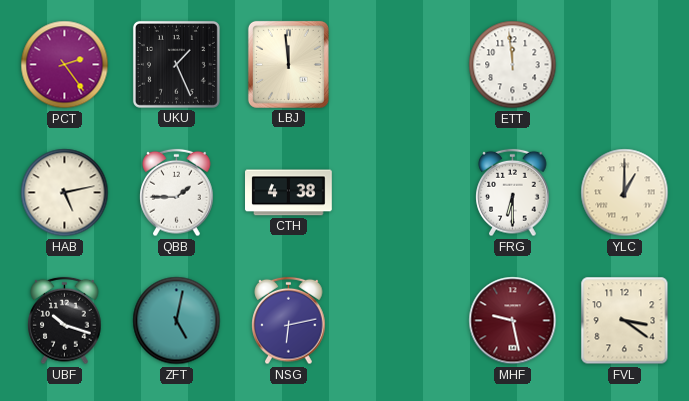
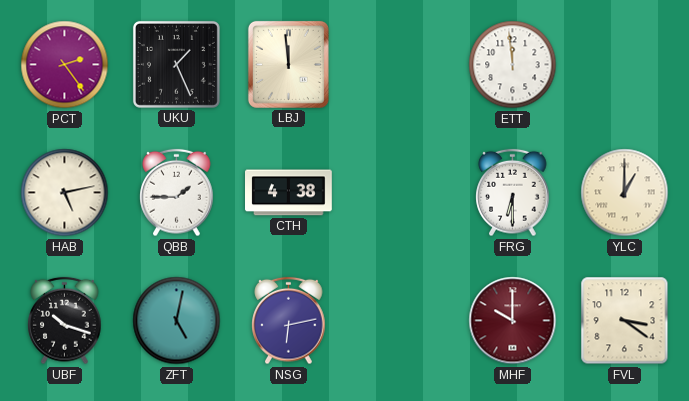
MHF: 9:28 -> 10:00
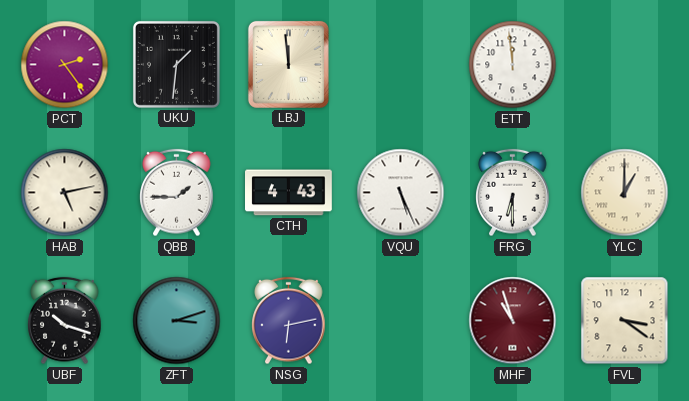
UKU: 1:26 -> 1:31
CTH: 4:38 -> 4:43
VQU: none -> 5:26
ZFT: 5:02 -> 3:12
MHF: 10:00 -> 10:57
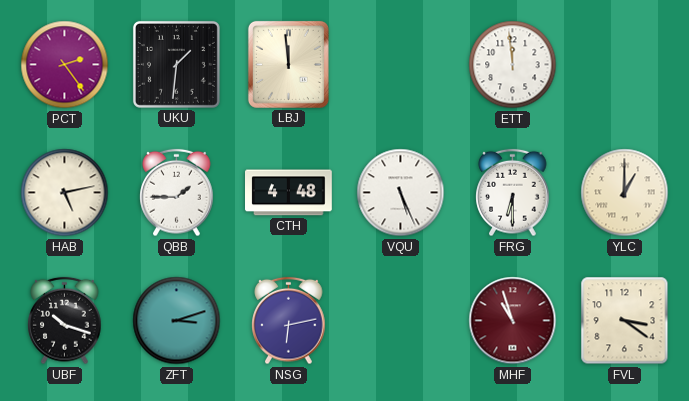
CTH: 4:43 -> 4:48
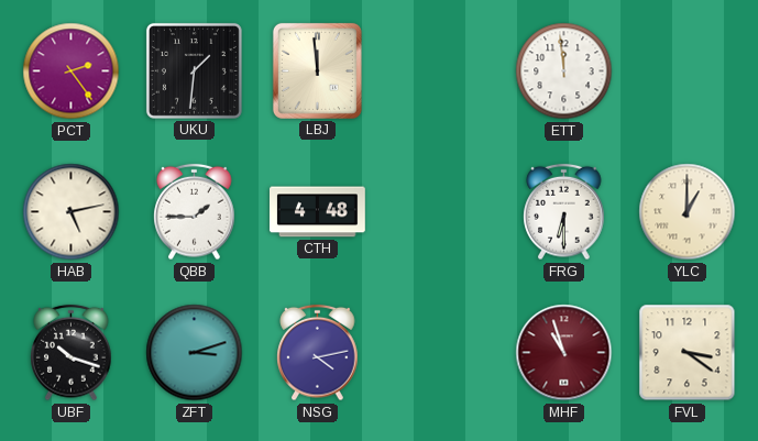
VQU: 5:26 -> none
NSG: 6:13 -> 4:13
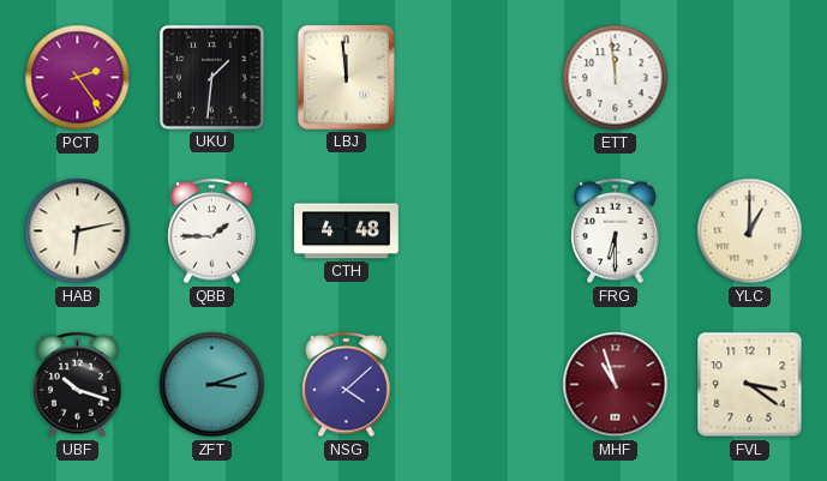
HAB: 5:13 -> 6:13
NSG: 4:13 -> 4:08
